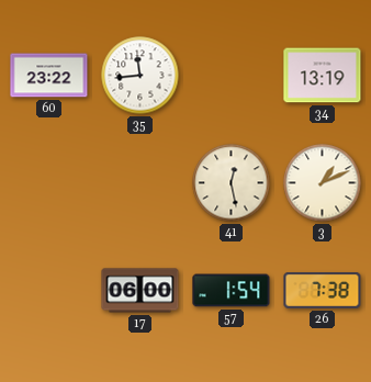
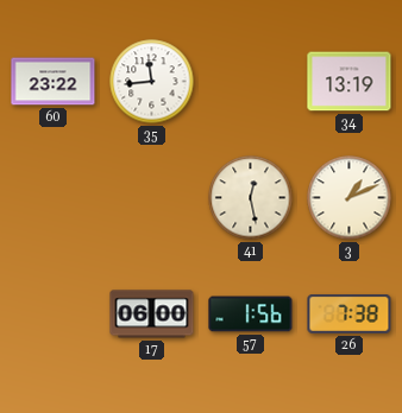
57: 1:54 -> 1:56
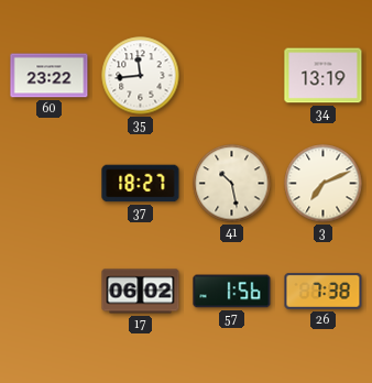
37: none -> 18:27
41: 12:28 -> 10:28
3: 1:11 -> 7:11
17: 06:00 -> 06:02
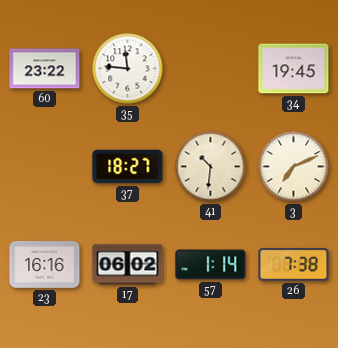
35: 11:44 -> 11:46
34: 13:19 -> 19:45
41: 10:28 -> 10:31
23: none -> 16:16
57: 1:56 -> 1:14
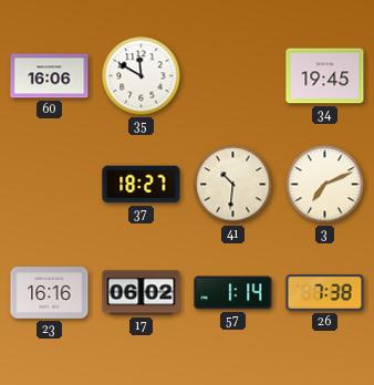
60: 23:22 -> 16:06
35: 11:46 -> 11:50
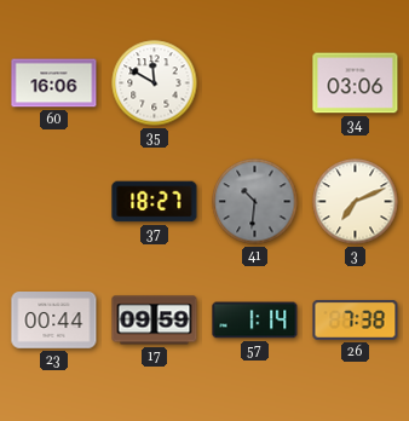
34: 19:45 -> 03:06
41 dial: cream -> grey
23: 16:16 -> 00:44
17: 06:02 -> 09:59
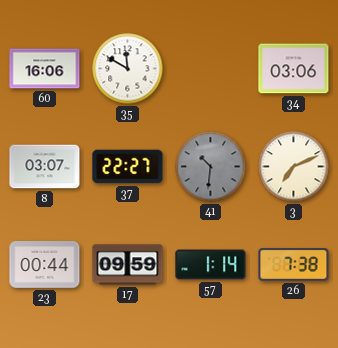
8: none -> 03:07
37: 18:27 -> 22:27
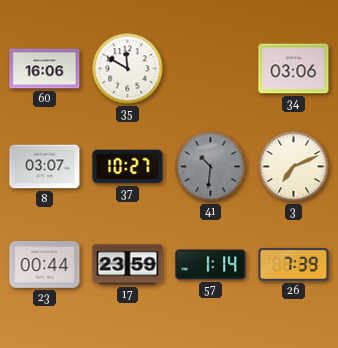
37: 22:27 -> 10:27
17: 09:59 -> 23:59
26: 7:38 -> 7:39
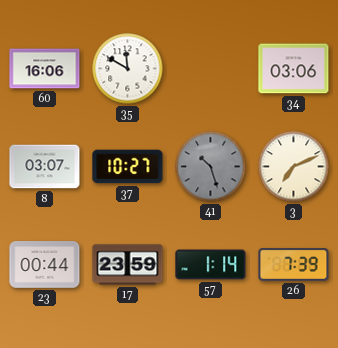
41: 10:31 -> 10:27
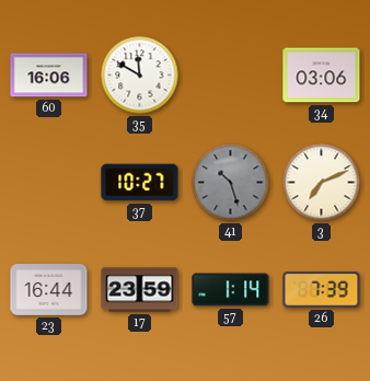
8: 03:07 -> none
23: 00:44 -> 16:44
